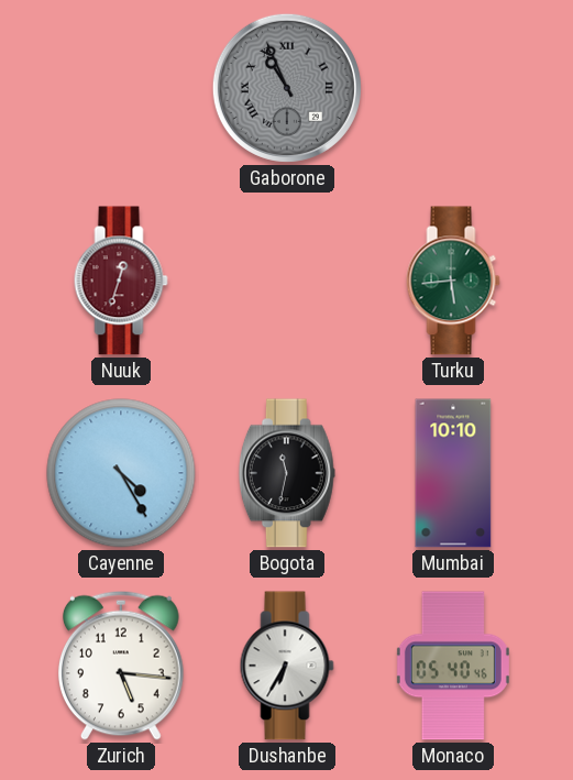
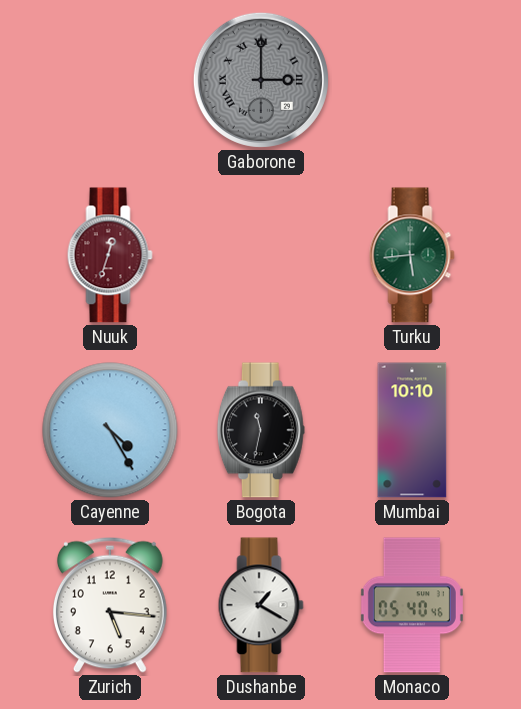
Gaborone: 10:56 -> 3:00
Dushanbe: 6:35 -> 1:20
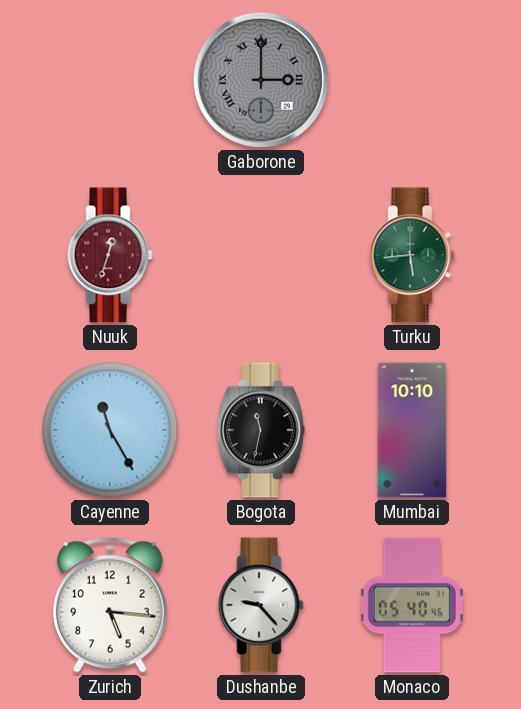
Cayenne: 4:25 -> 11:25
Dushanbe: 1:20 -> 9:23
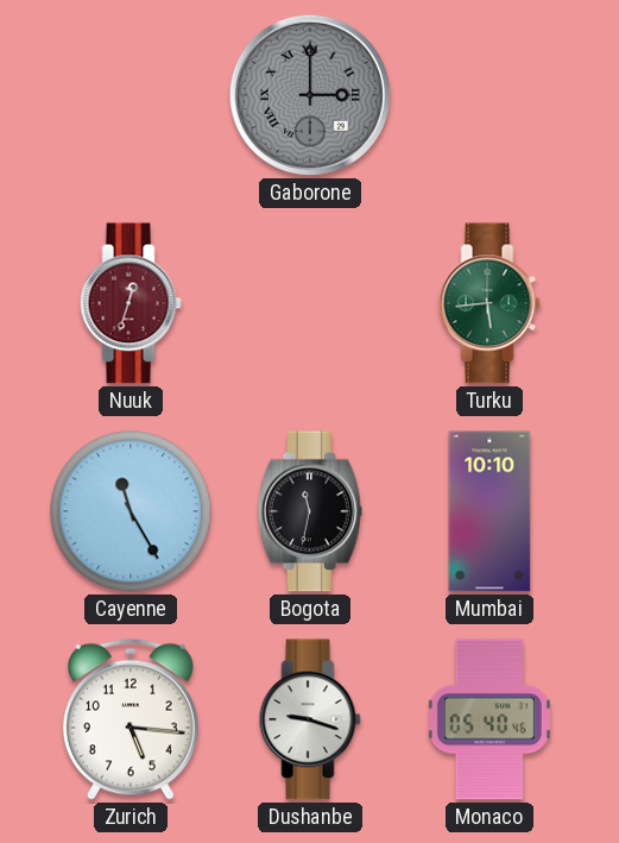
Dushanbe: 9:23 -> 9:18
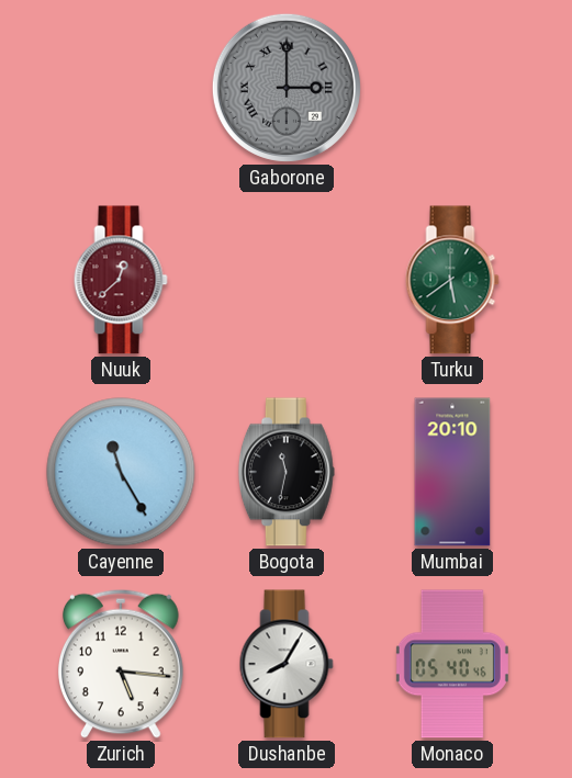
Nuuk: 12:33 -> 12:38
Turku: 5:44 -> 5:39
Mumbai: 10:10 -> 20:10
Dushanbe: 9:18 -> 8:05
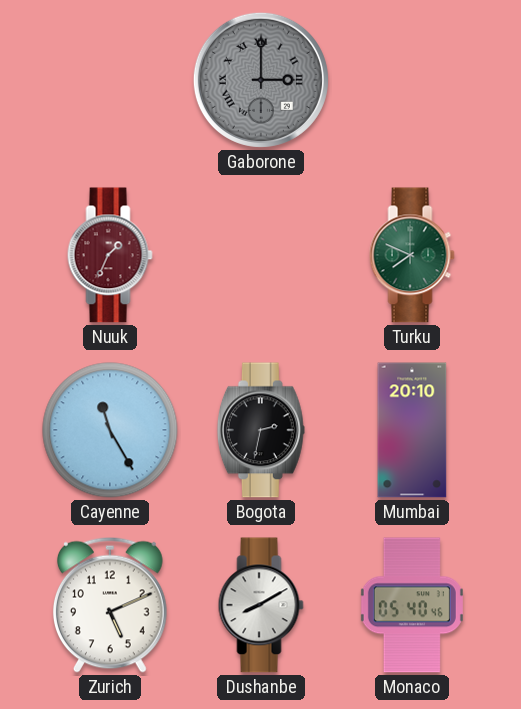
Nuuk: 12:38 -> 1:34
Turku: 5:39 -> 7:49
Bogota: 11:32 -> 2:32
Zurich: 5:16 -> 5:11
Dushanbe: 8:05 -> 8:10
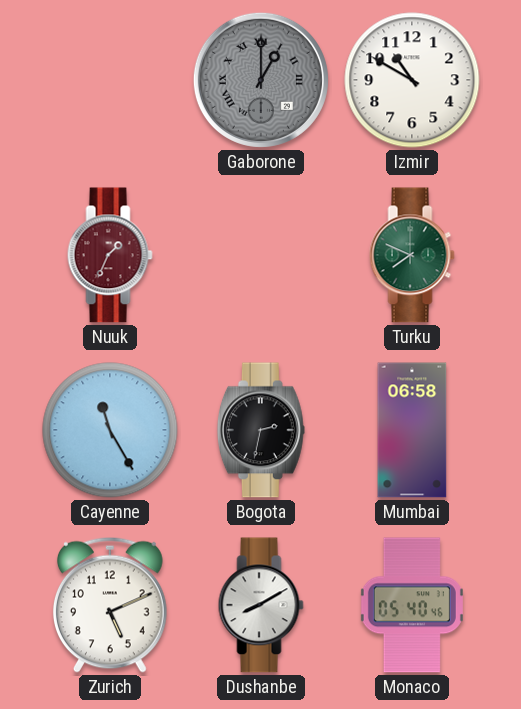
Gaborone: 3:00 -> 1:00
Izmir: none -> 10:50
Mumbai: 20:10 -> 06:58
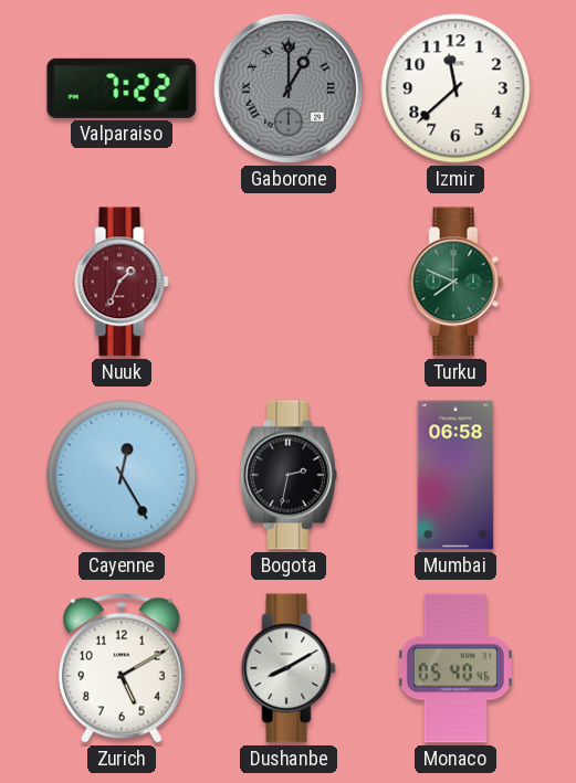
Valparaiso: none -> 7:22
Izmir: 10:50 -> 11:38
Cayenne: 11:25 -> 12:25
Zurich: 5:11 -> 5:10
